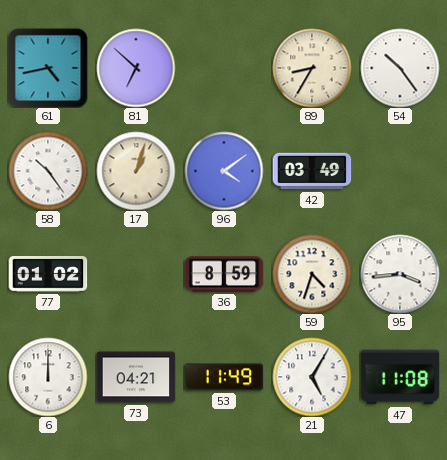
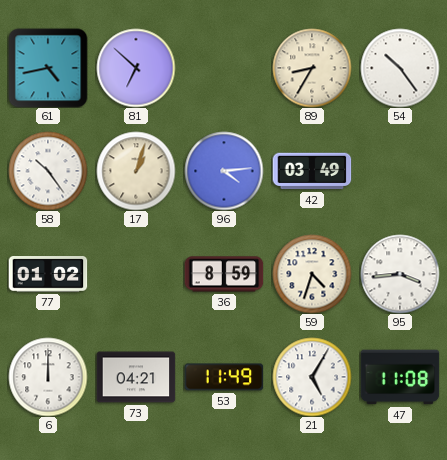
96: 4:09 -> 4:14
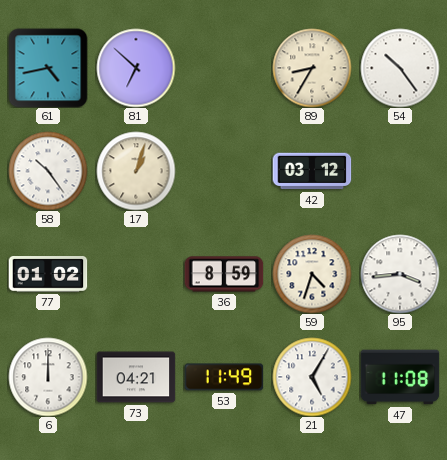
96: 4:14 -> none
42: 03:49 -> 03:12
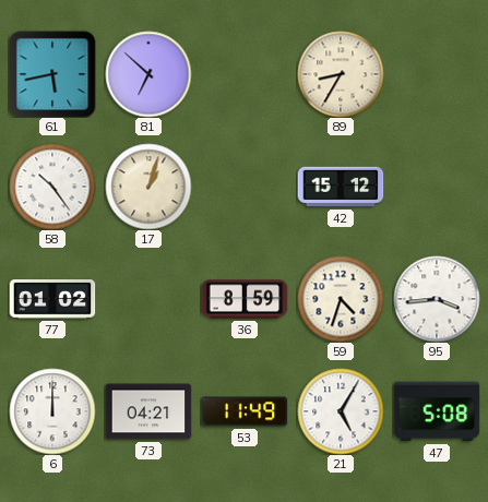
61: 4:43 -> 5:43
54: 10:24 -> none
42: 03:12 -> 15:12
47: 11:08 -> 5:08
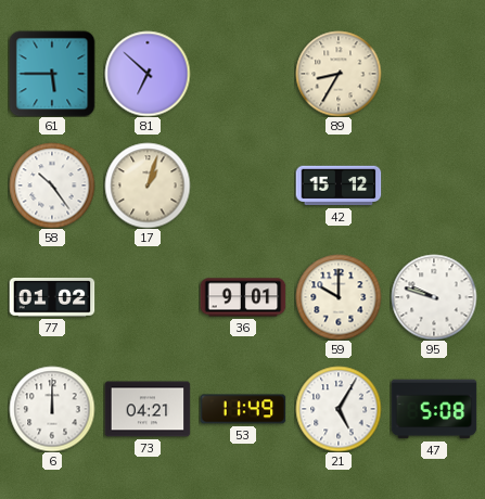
61: 5:43 -> 5:45
36: 8:59 -> 9:01
59: 4:33 -> 10:00
95: 3:44 -> 9:48
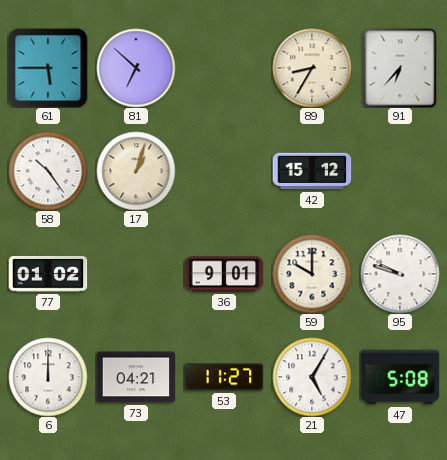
91: none -> 6:37
53: 11:49 -> 11:27
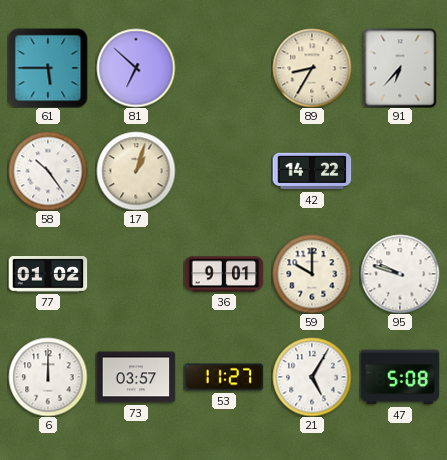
42: 15:12 -> 14:22
73: 04:21 -> 03:57
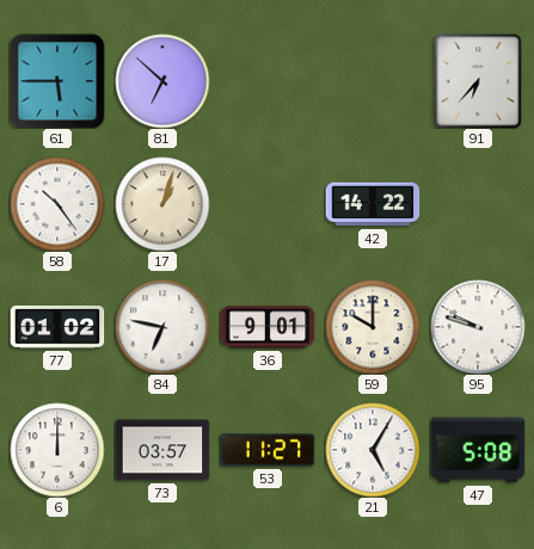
89: 8:35 -> none
84: none -> 6:47
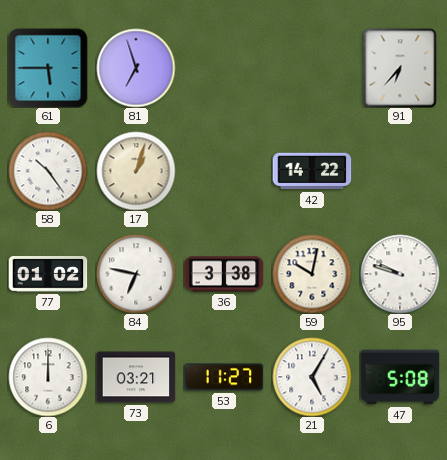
81: 6:52 -> 6:57
36: 9:01 -> 3:38
59: 10:00 -> 10:02
73: 03:57 -> 03:21
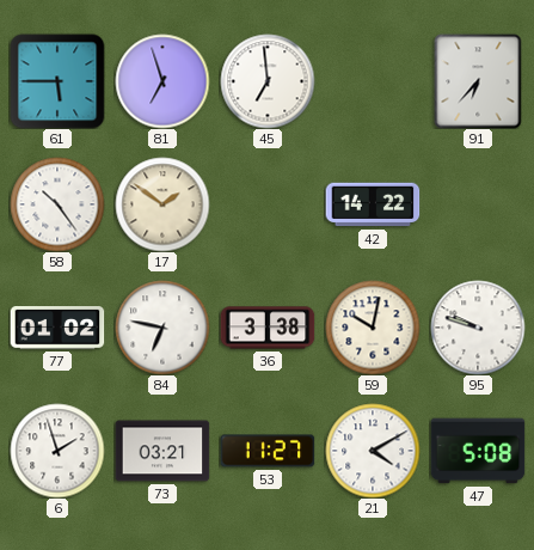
45: none -> 6:59
17: 1:03 -> 1:51
6: 12:00 -> 1:57
21: 5:05 -> 4:10
